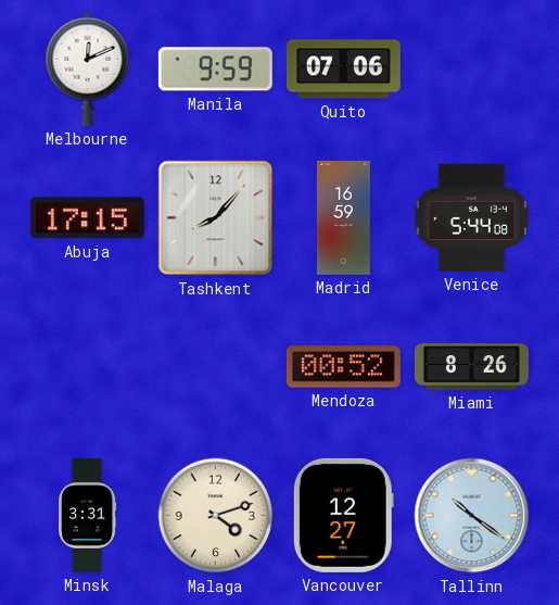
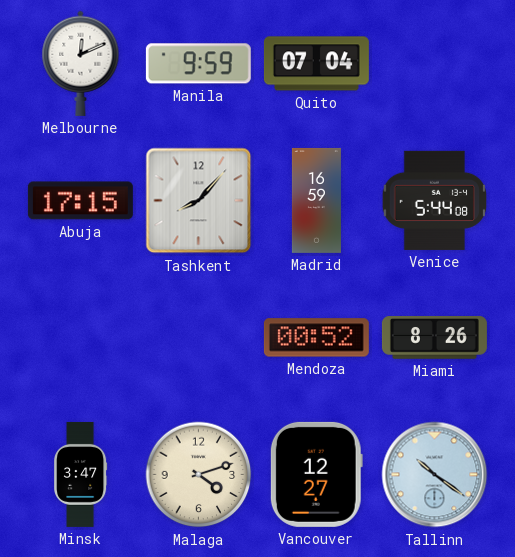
Quito: 07:06 -> 07:04
Minsk: 3:31 -> 3:47
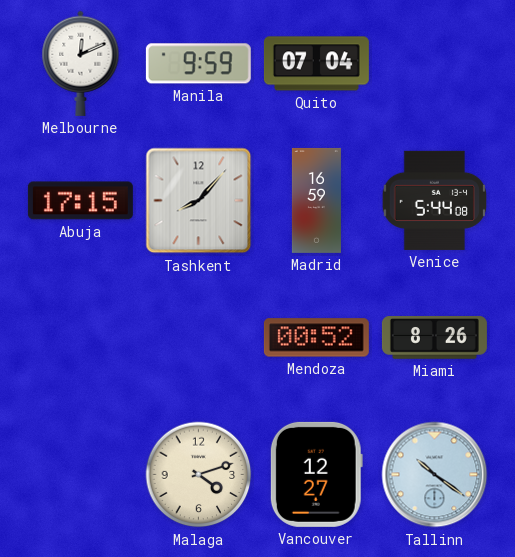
Minsk: 3:47 -> none
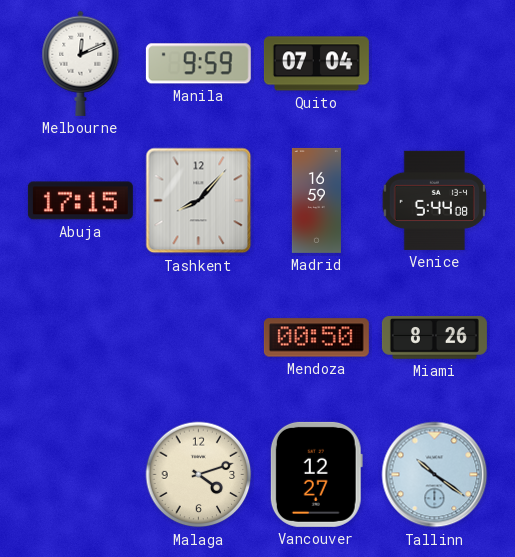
Mendoza: 00:52 -> 00:50
